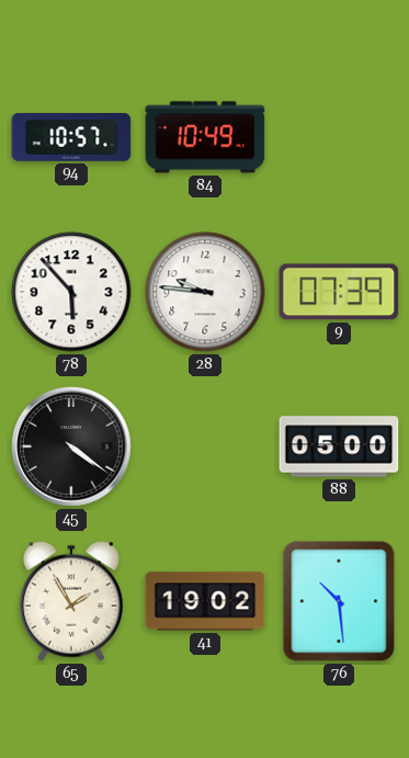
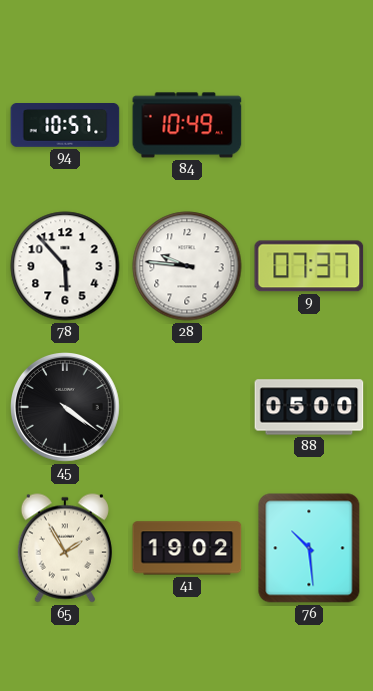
9: 07:39 -> 07:37
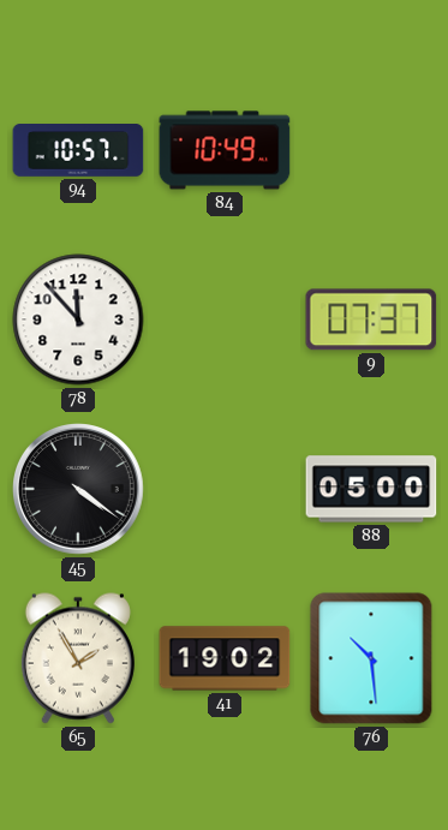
78: 5:53 -> 11:53
28: 9:46 -> none
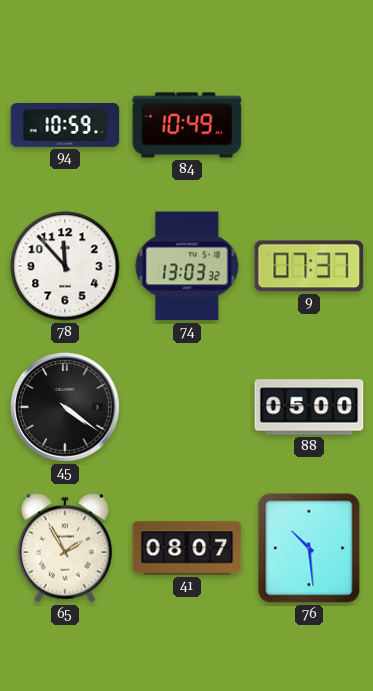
94: 10:57 -> 10:59
74: none -> 13:03
41: 19:02 -> 08:07
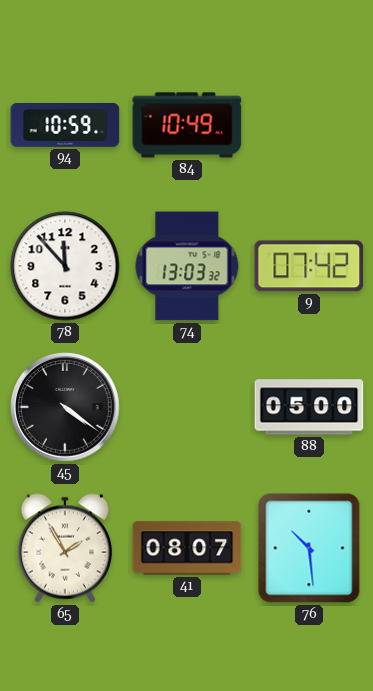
9: 07:37 -> 07:42
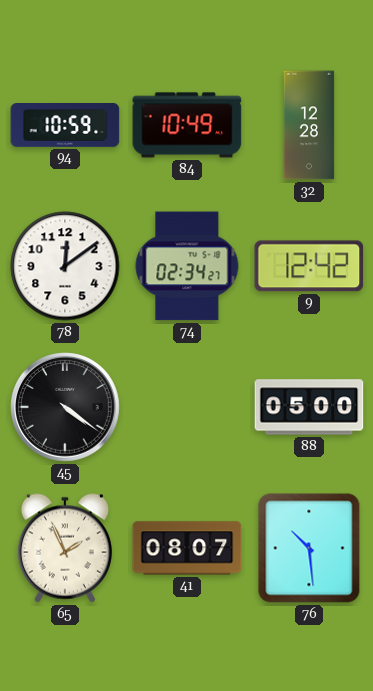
32: none -> 12:28
78: 11:53 -> 12:09
74: 13:03 -> 02:34
9: 07:42 -> 12:42
65: 1:55 -> 1:56
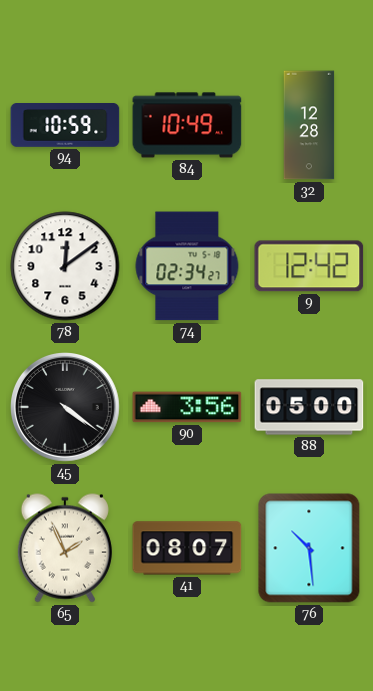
90: none -> 3:56
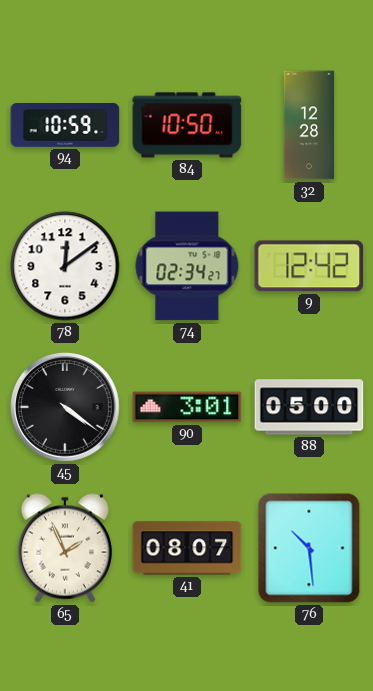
84: 10:49 -> 10:50
90: 3:56 -> 3:01
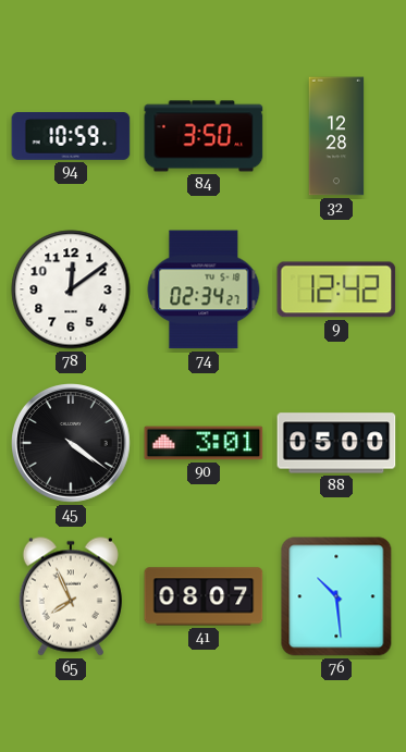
84: 10:50 -> 3:50
65: 1:56 -> 7:56
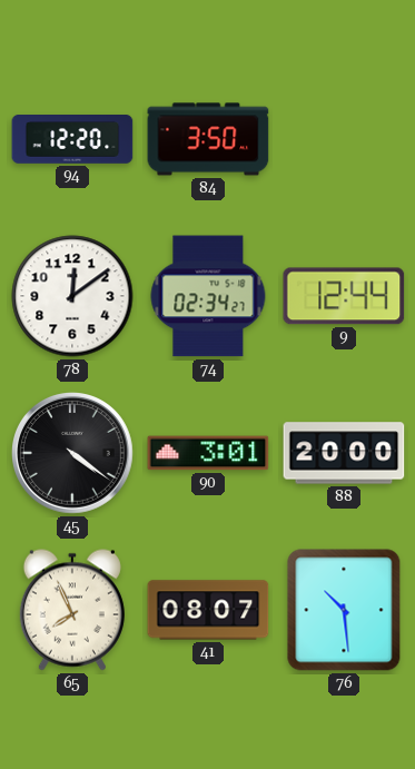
94: 10:59 -> 12:20
32: 12:28 -> none
9: 12:42 -> 12:44
88: 05:00 -> 20:00
